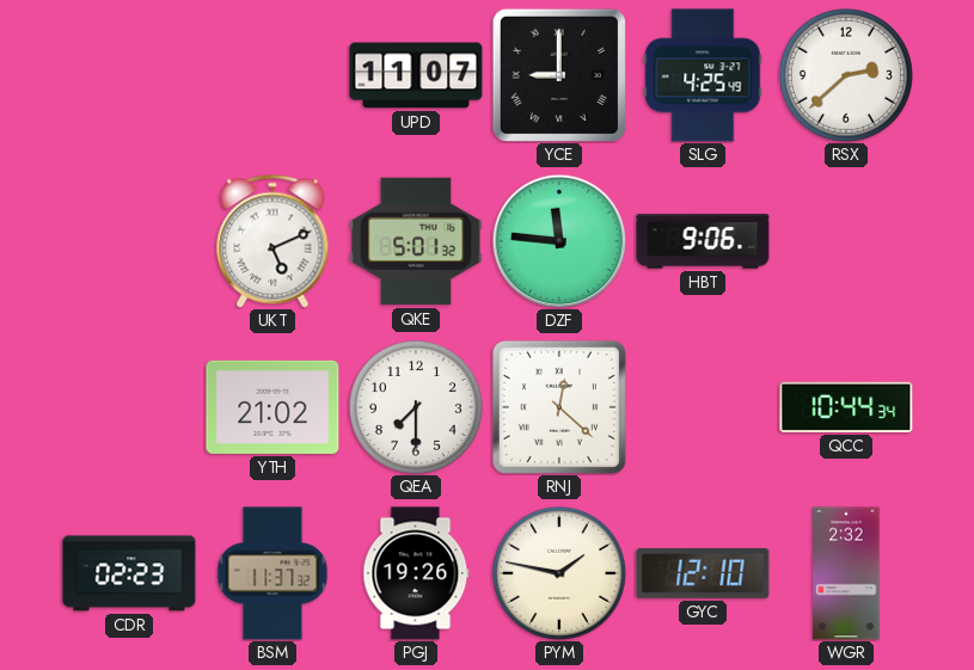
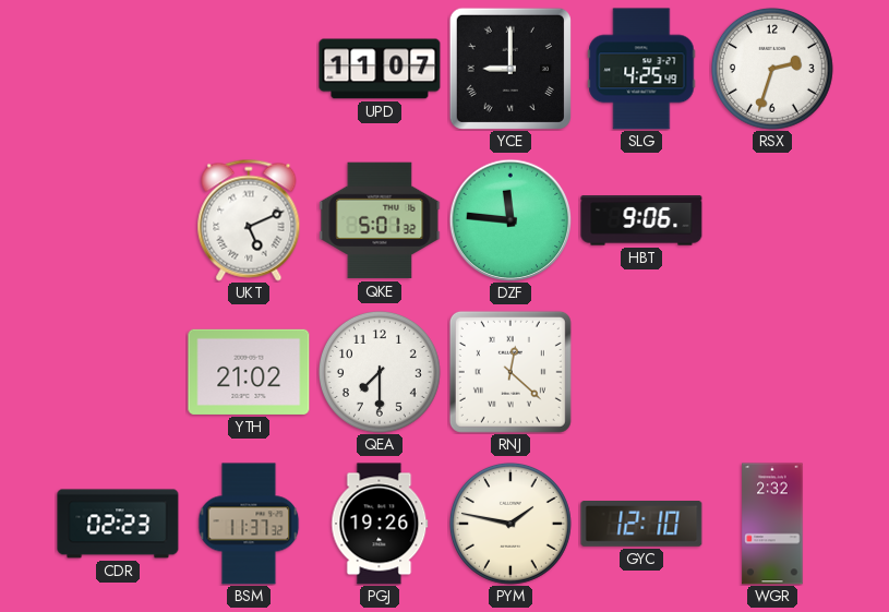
RSX: 2:38 -> 2:33
QCC: 10:44 -> none
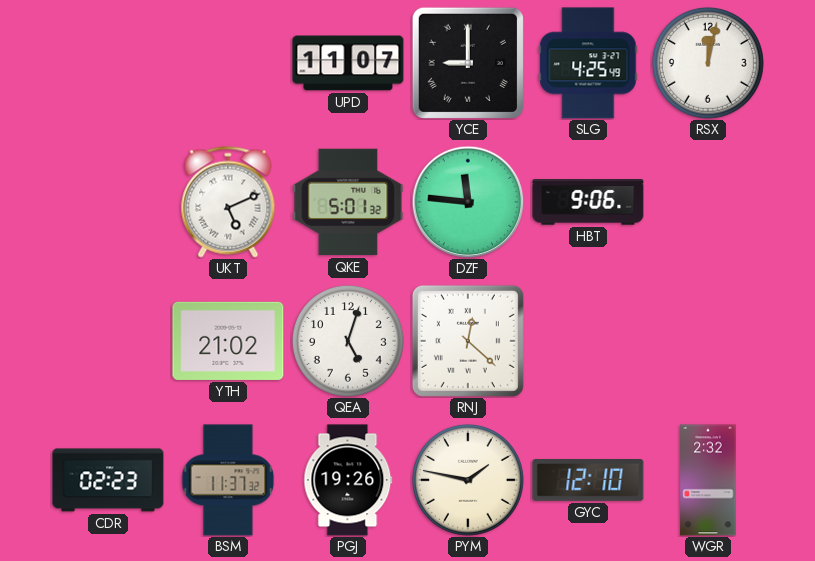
RSX: 2:33 -> 12:02
QEA: 7:30 -> 5:03
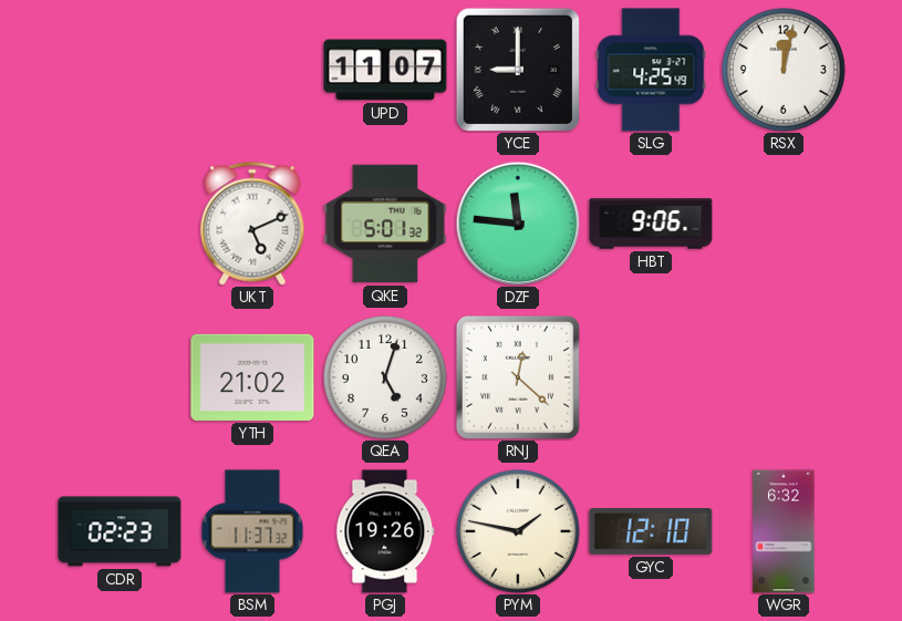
WGR: 2:32 -> 6:32
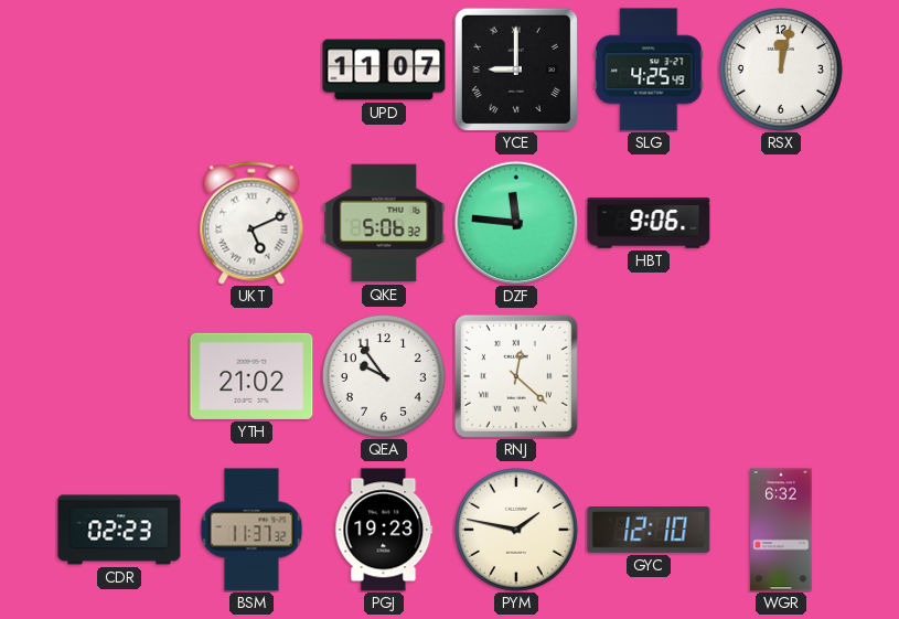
QKE: 5:01 -> 5:06
QEA: 5:03 -> 9:54
PGJ: 19:26 -> 19:23
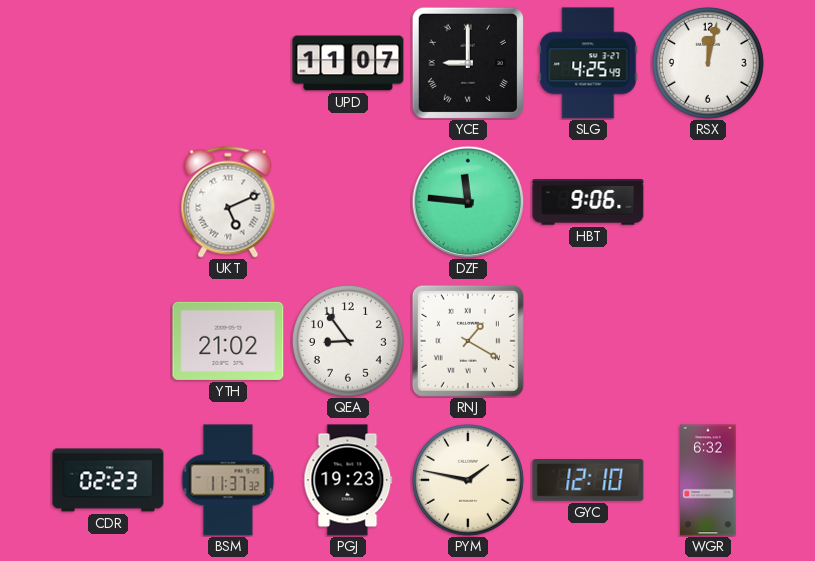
QKE: 5:06 -> none
QEA: 9:54 -> 8:54
RNJ: 12:22 -> 1:20
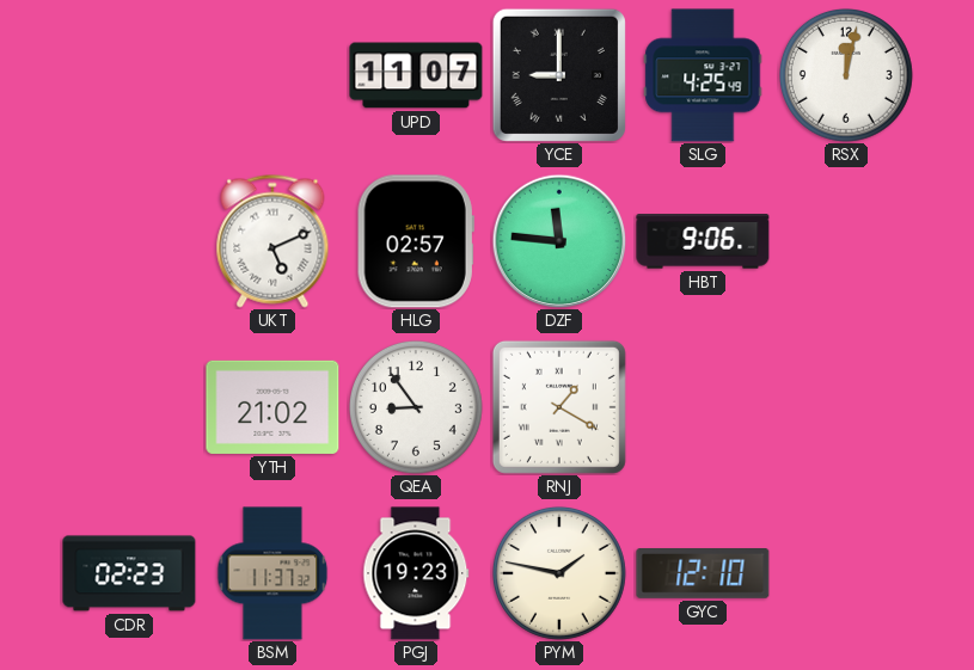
HLG: none -> 02:57
WGR: 6:32 -> none
